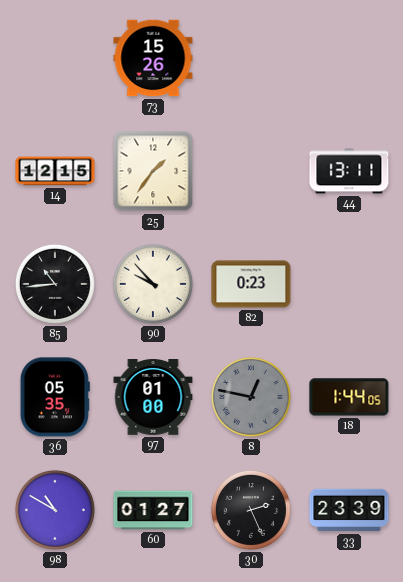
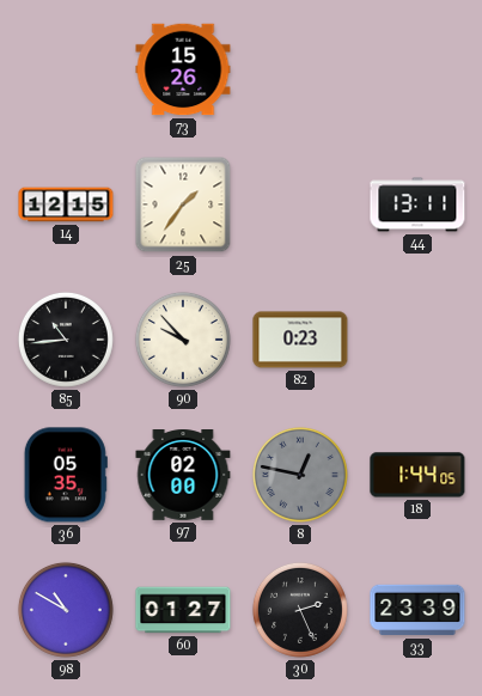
97: 01:00 -> 02:00
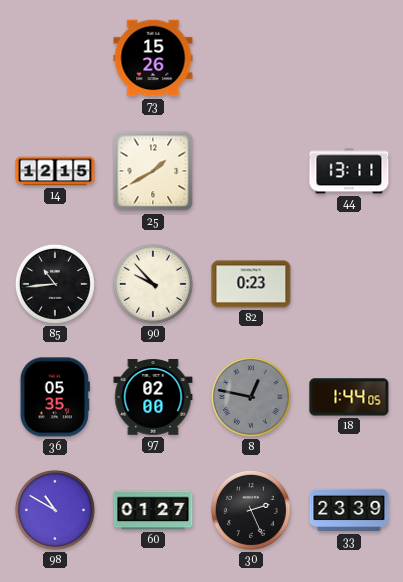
25: 1:36 -> 1:40
